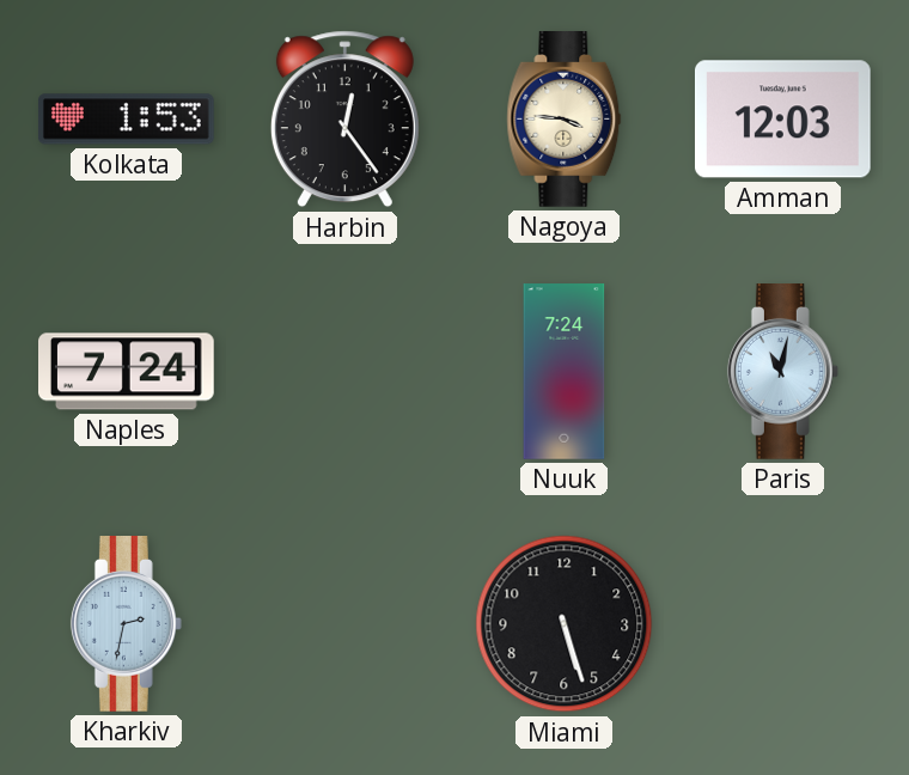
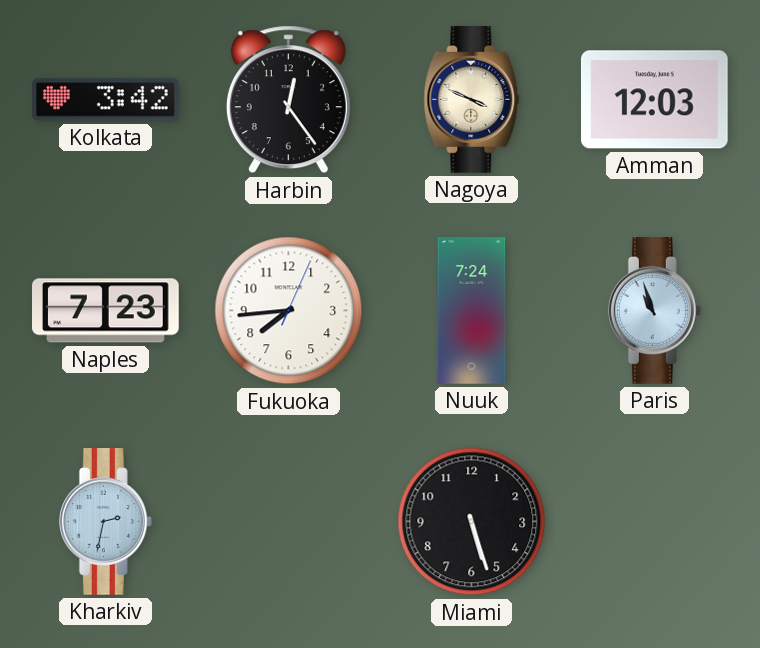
Kolkata: 1:53 -> 3:42
Nagoya: 3:46 -> 3:49
Naples: 7:24 -> 7:23
Fukuoka: none -> 7:44
Paris: 11:02 -> 10:57
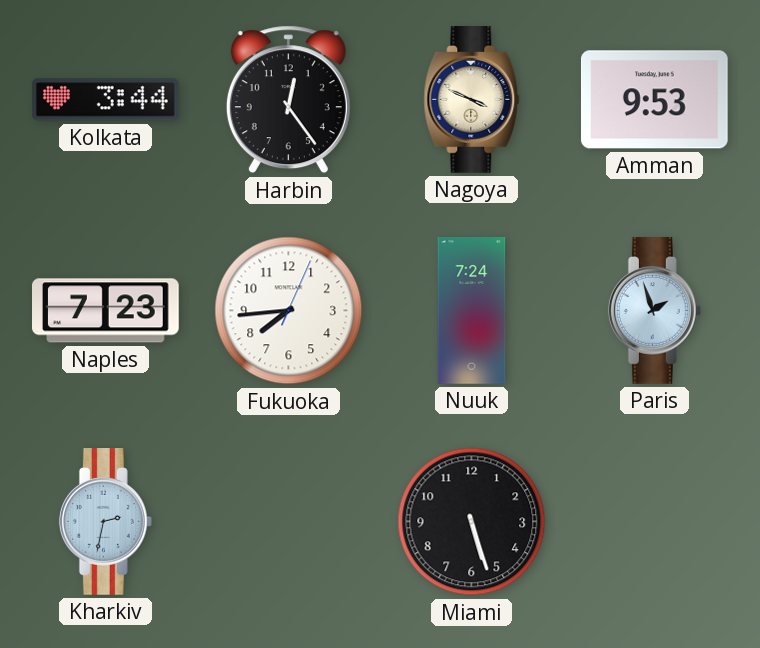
Kolkata: 3:42 -> 3:44
Amman: 12:03 -> 9:53
Paris: 10:57 -> 1:57
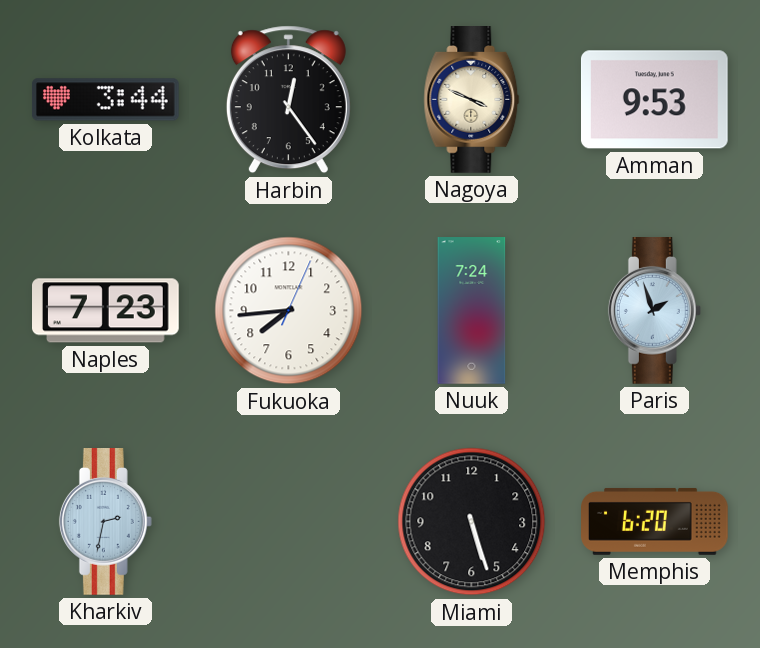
Memphis: none -> 6:20
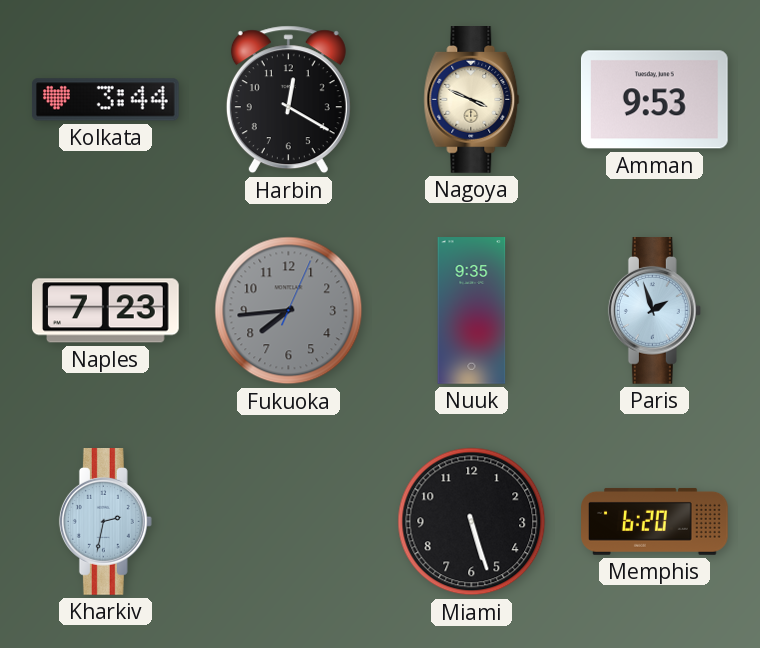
Harbin: 12:24 -> 12:20
Fukuoka dial: white -> grey
Nuuk: 7:24 -> 9:35
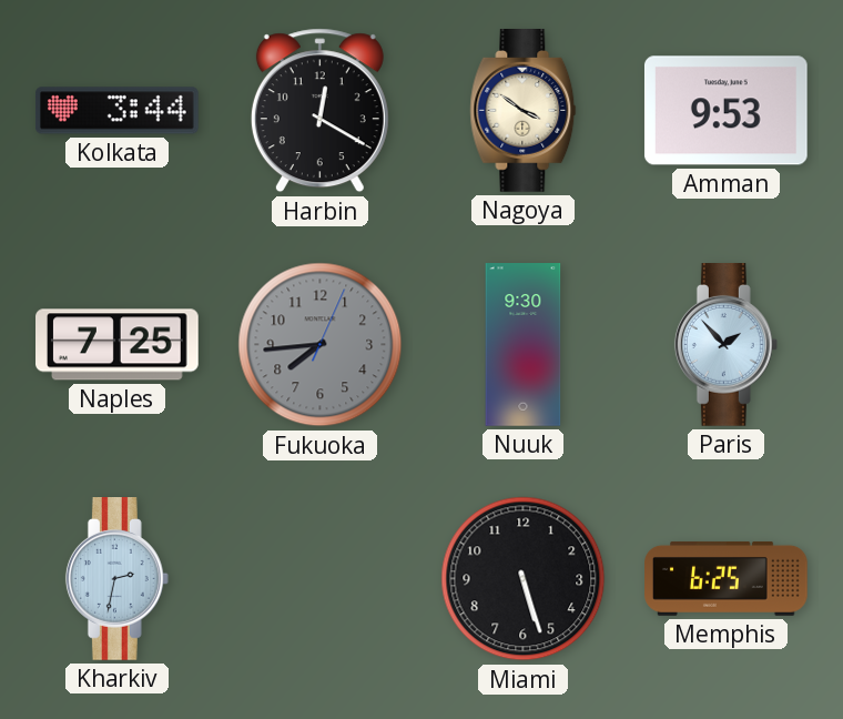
Nagoya: 3:49 -> 3:51
Naples: 7:23 -> 7:25
Nuuk: 9:35 -> 9:30
Paris: 1:57 -> 1:53
Memphis: 6:20 -> 6:25
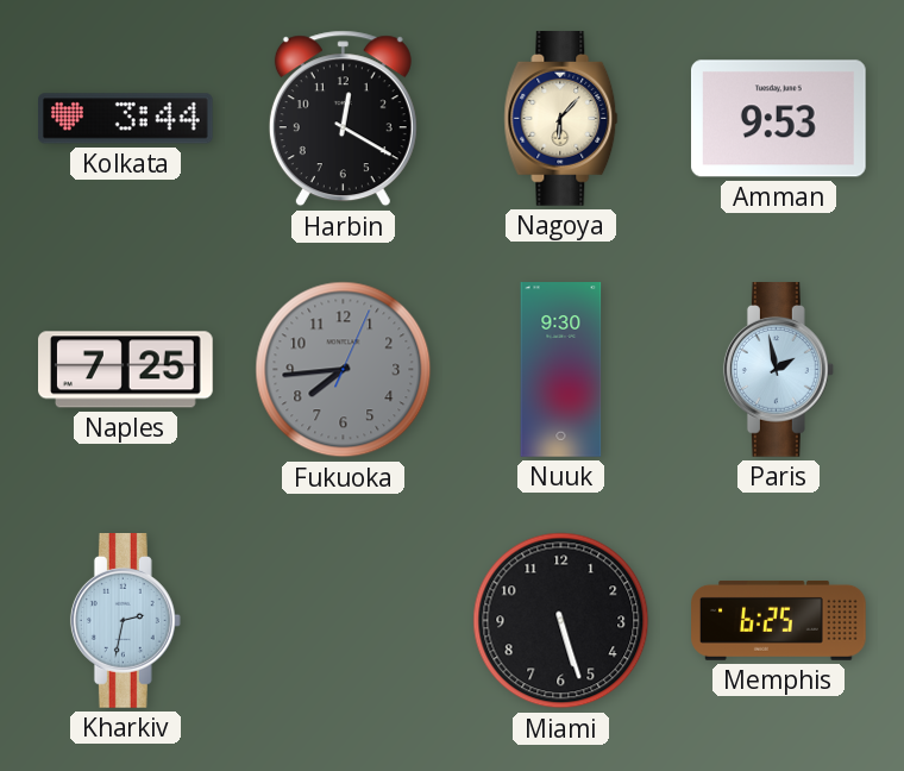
Nagoya: 3:51 -> 6:07
Paris: 1:53 -> 1:58
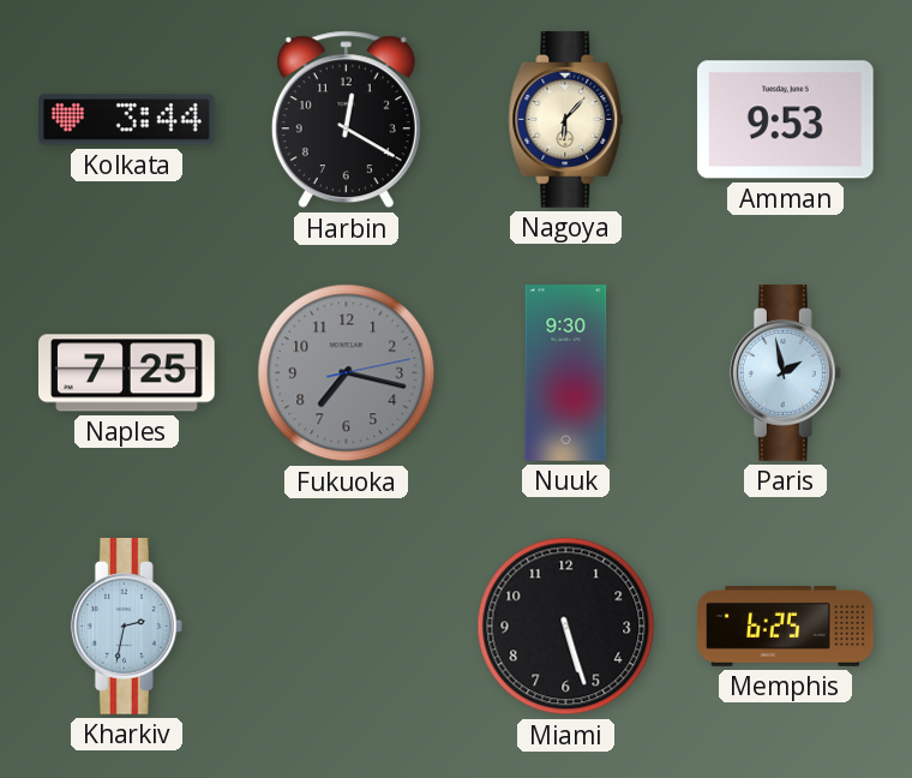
Fukuoka: 7:44 -> 7:17
